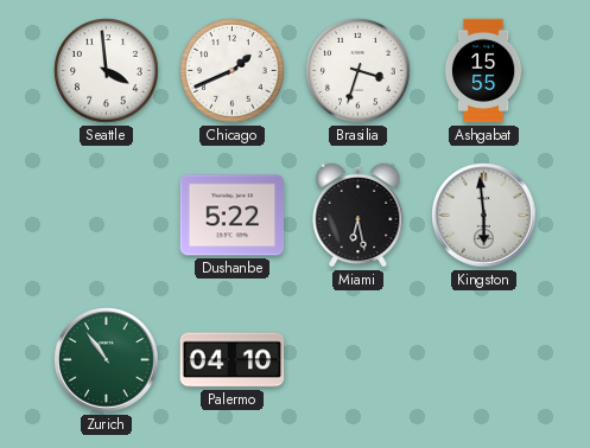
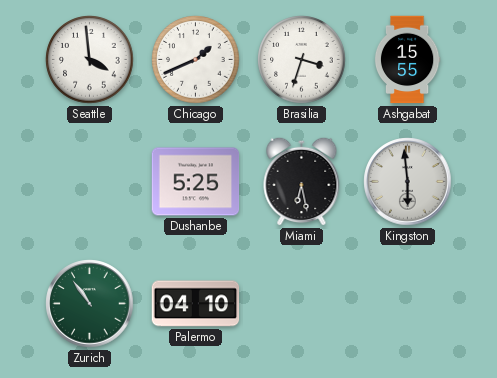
Dushanbe: 5:22 -> 5:25
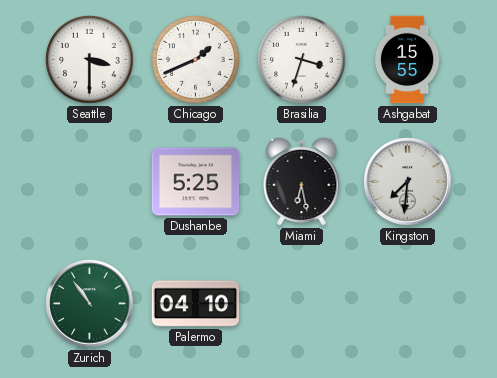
Seattle: 3:59 -> 3:30
Kingston: 5:59 -> 7:31
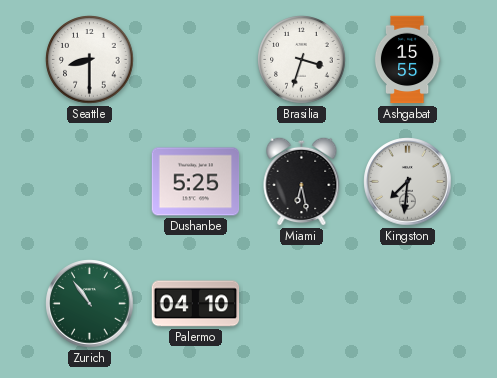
Seattle: 3:30 -> 8:30
Chicago: 1:41 -> none
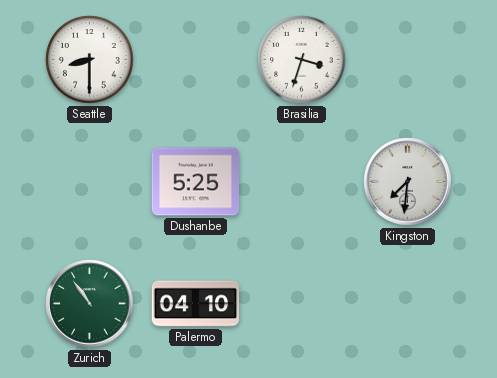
Ashgabat: 15:55 -> none
Miami: 6:28 -> none
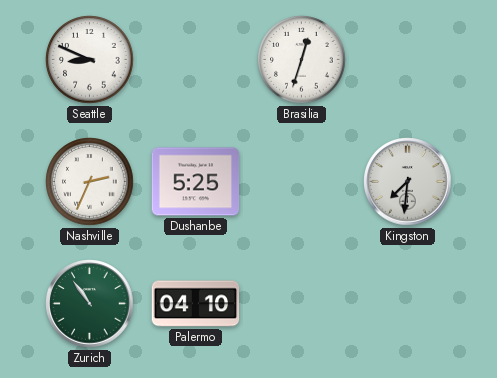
Seattle: 8:30 -> 8:49
Brasilia: 3:33 -> 12:33
Nashville: none -> 2:34
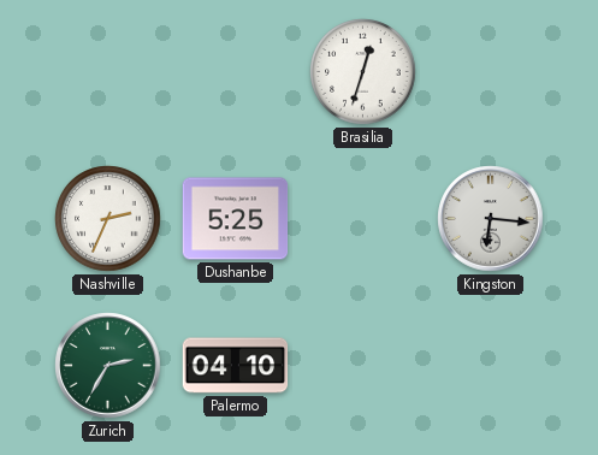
Seattle: 8:49 -> none
Kingston: 7:31 -> 6:16
Zurich: 10:54 -> 2:35
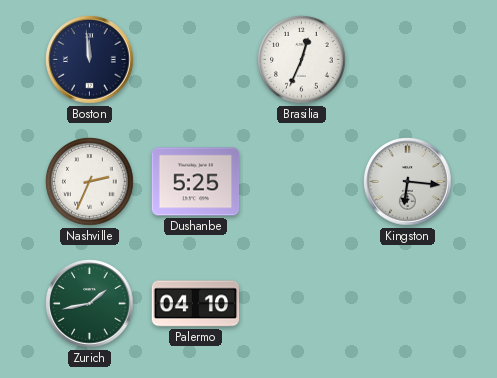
Boston: none -> 11:59
Brasilia: 12:33 -> 12:34
Zurich: 2:35 -> 1:43
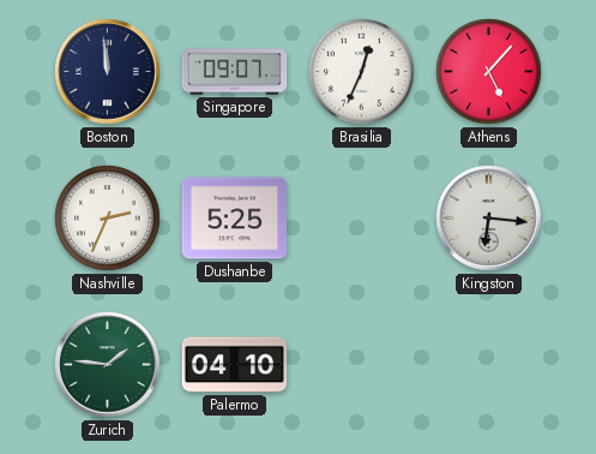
Singapore: none -> 09:07
Athens: none -> 5:07
Zurich: 1:43 -> 1:46
